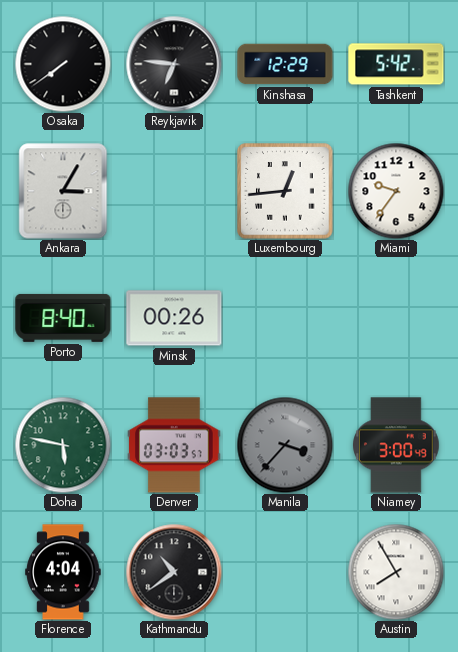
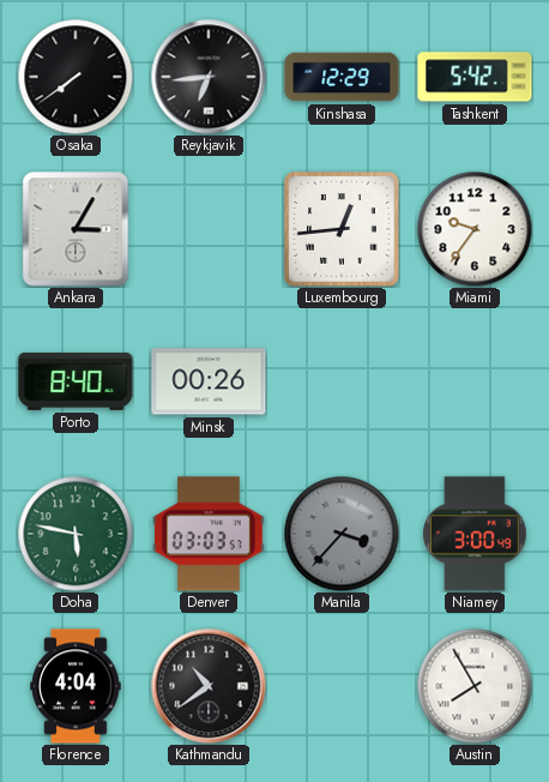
Reykjavik: 6:46 -> 6:44
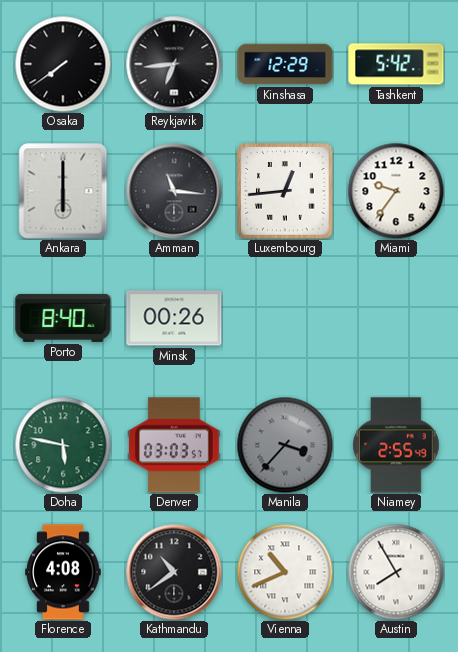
Ankara: 3:05 -> 6:00
Amman: none -> 11:16
Niamey: 3:00 -> 2:55
Florence: 4:04 -> 4:08
Vienna: none -> 10:41
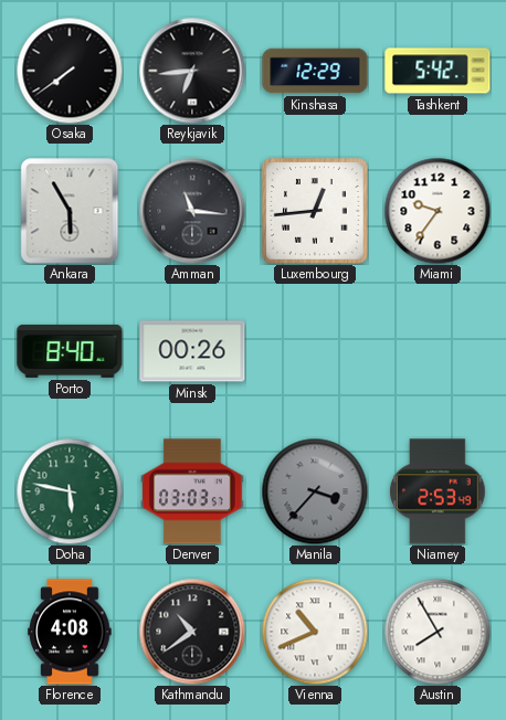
Ankara: 6:00 -> 5:55
Niamey: 2:55 -> 2:53
